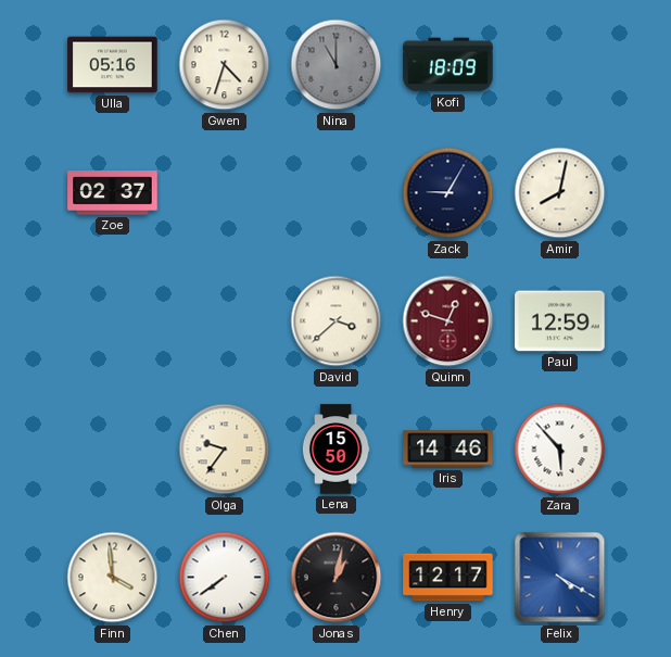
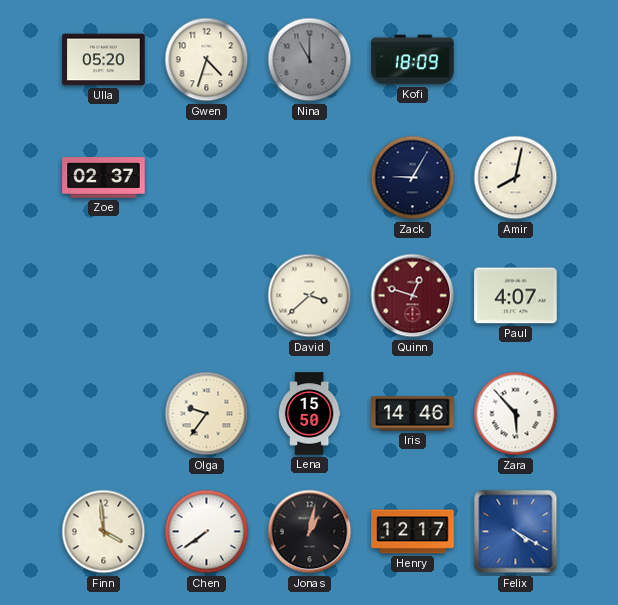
Ulla: 05:16 -> 05:20
Paul: 12:59 -> 4:07
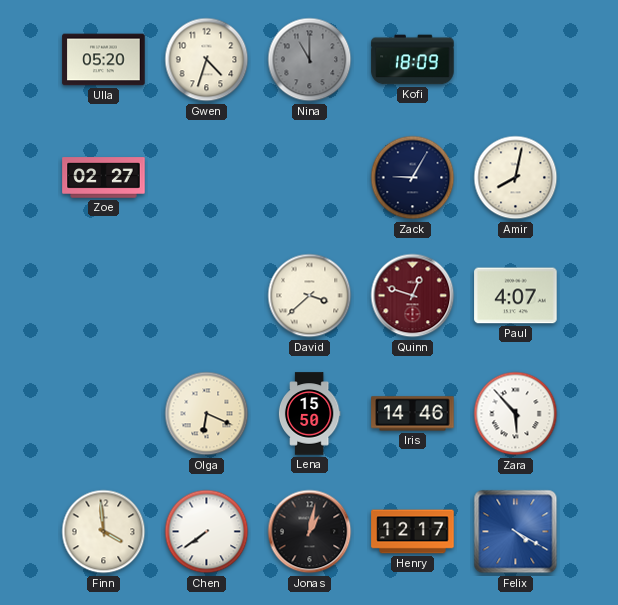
Zoe: 02:37 -> 02:27
Olga: 9:36 -> 6:19
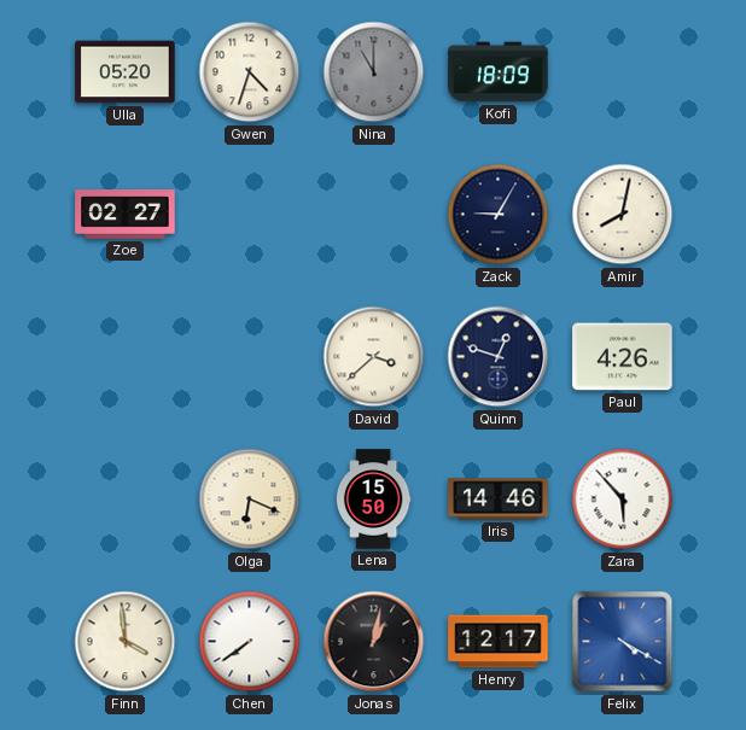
Quinn dial: burgundy -> navy
Paul: 4:07 -> 4:26
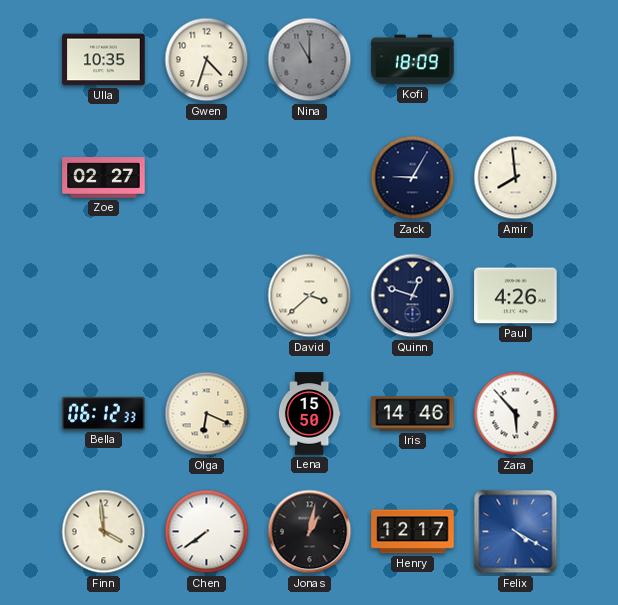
Ulla: 05:20 -> 10:35
Amir: 8:02 -> 7:59
Bella: none -> 06:12
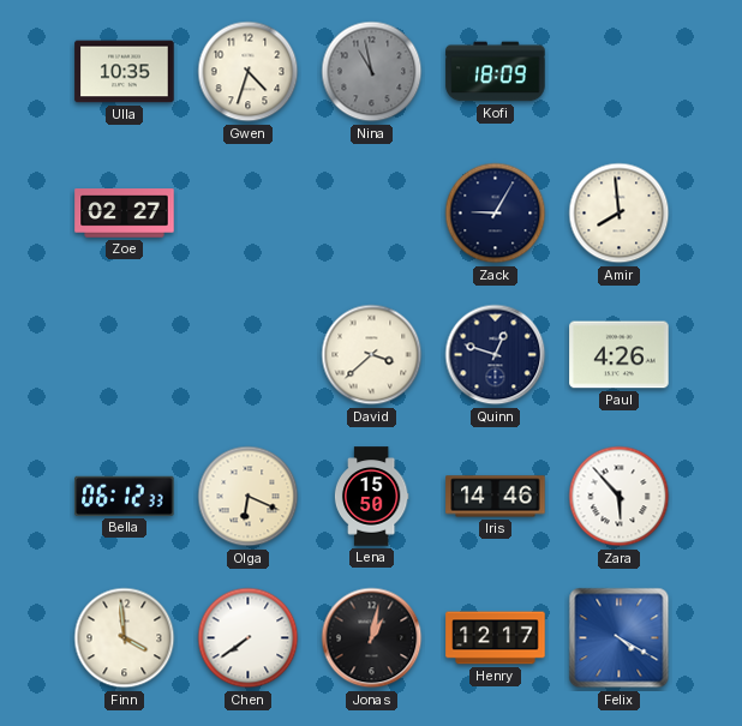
Nina: 11:00 -> 10:58
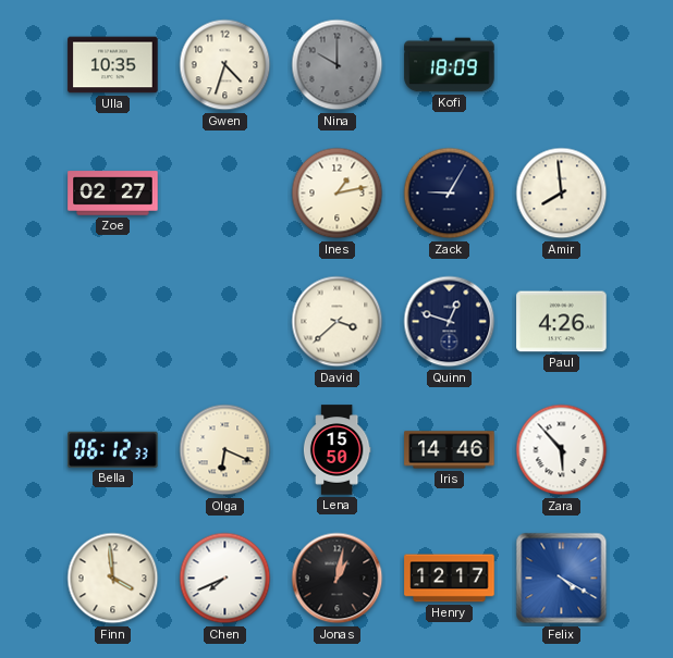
Nina: 10:58 -> 10:00
Ines: none -> 1:13
Chen: 7:39 -> 7:41
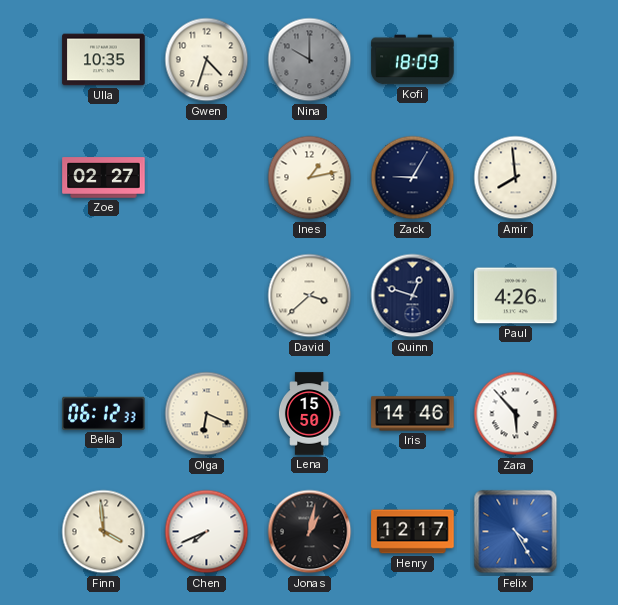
Felix: 4:20 -> 4:25
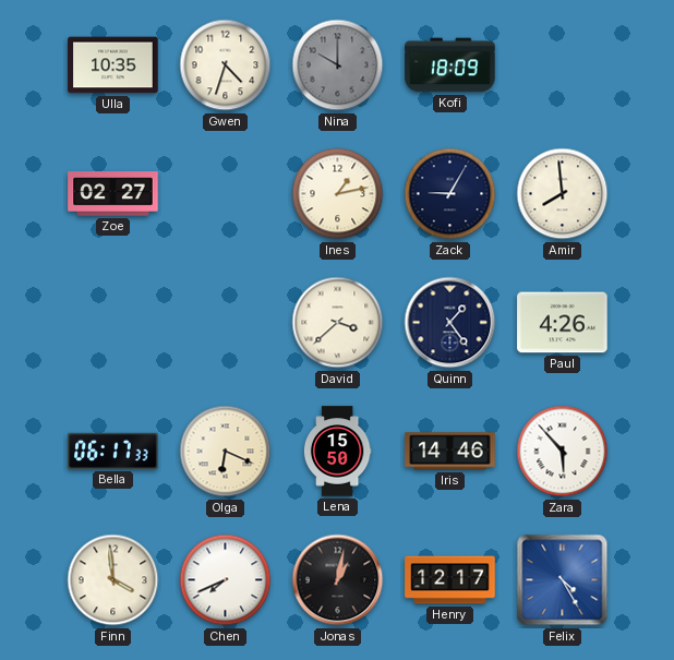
Quinn: 12:48 -> 1:24
Bella: 06:12 -> 06:17
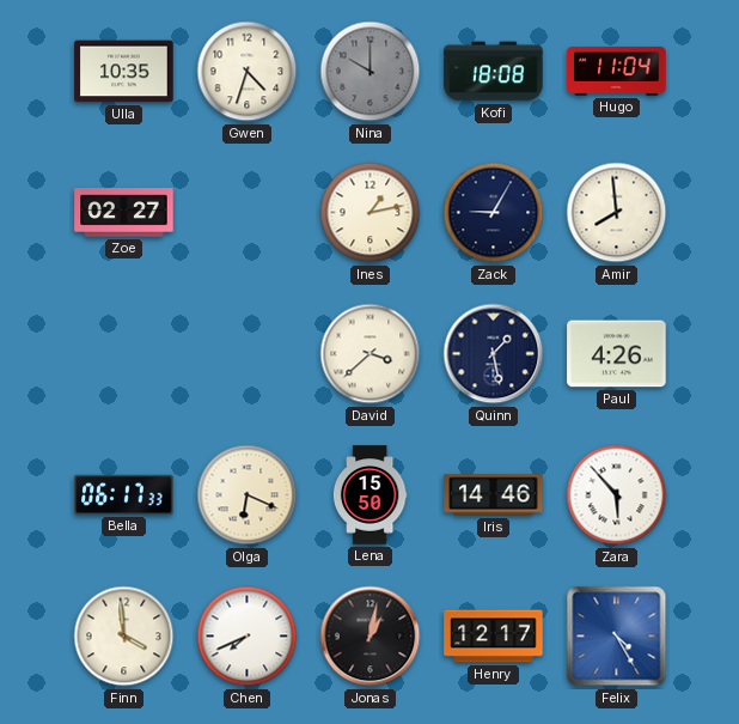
Kofi: 18:09 -> 18:08
Hugo: none -> 11:04
Quinn: 1:24 -> 1:28
